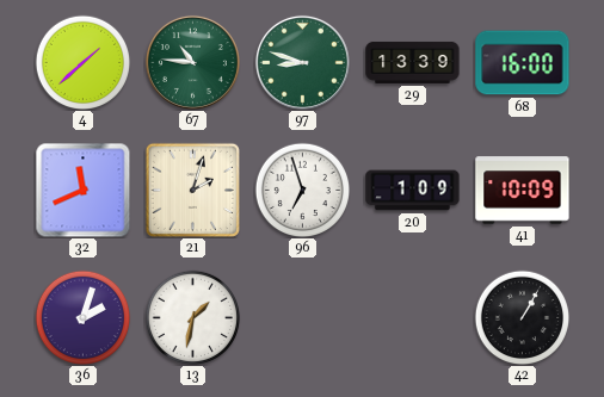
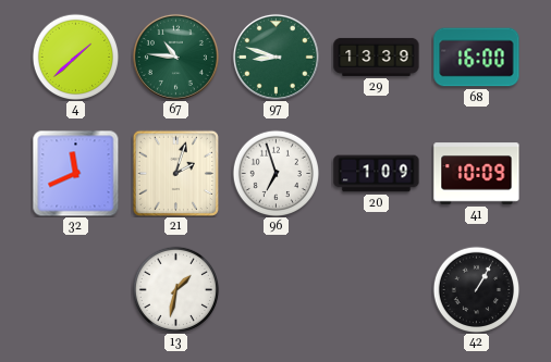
36: 2:03 -> none
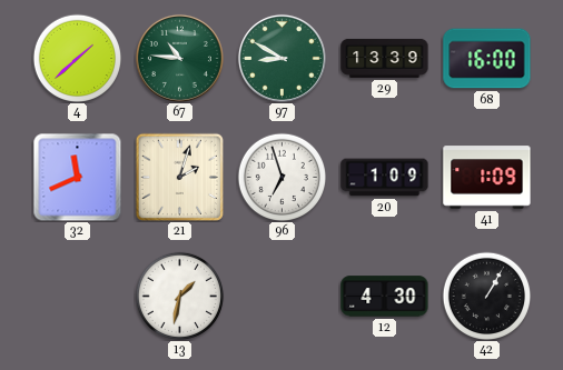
97: 8:48 -> 8:50
41: 10:09 -> 1:09
12: none -> 4:30
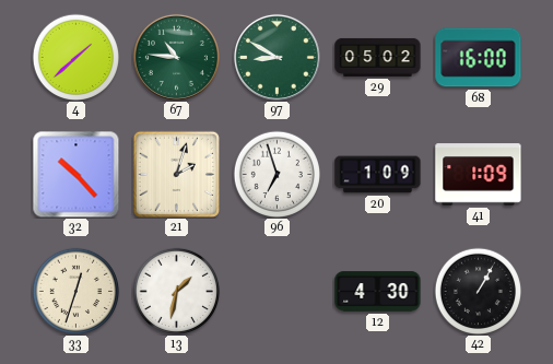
29: 13:39 -> 05:02
32: 11:41 -> 10:23
33: none -> 12:33
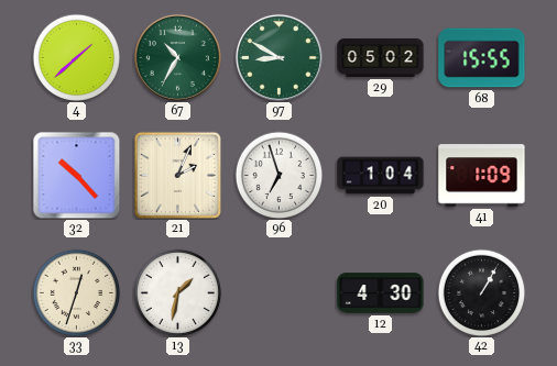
67: 10:46 -> 10:35
68: 16:00 -> 15:55
21: 2:03 -> 2:04
20: 1:09 -> 1:04
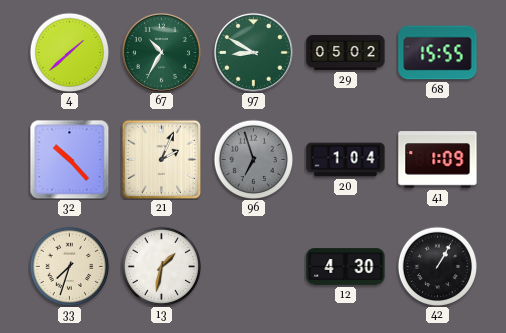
96 dial: white -> grey
33: 12:33 -> 7:33
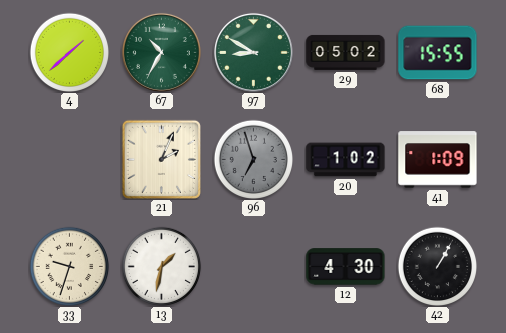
32: 10:23 -> none
20: 1:04 -> 1:02
33: 7:33 -> 9:33
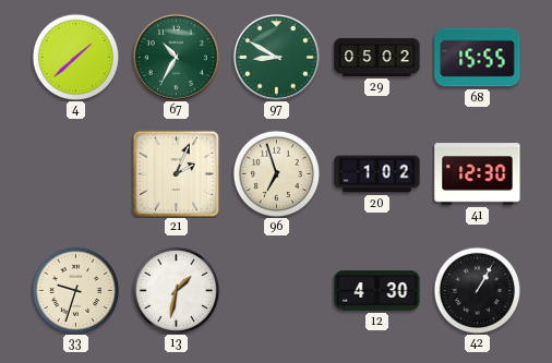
96 dial: grey -> cream
41: 1:09 -> 12:30
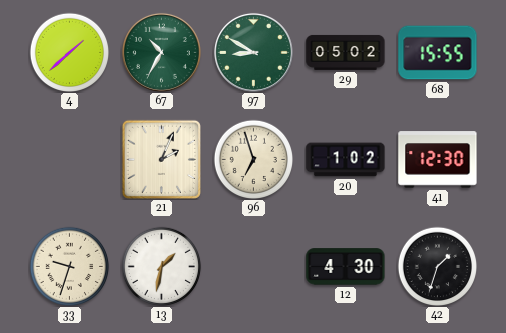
42: 1:05 -> 1:33
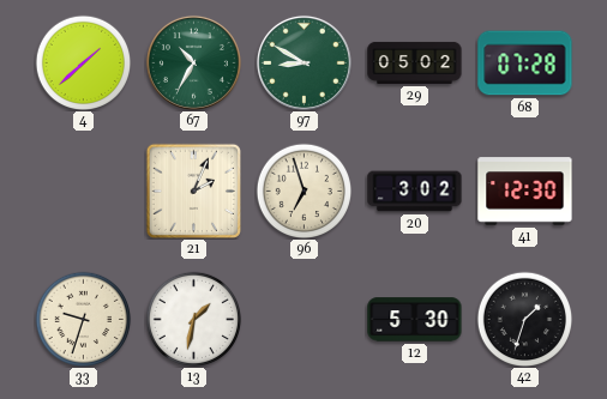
68: 15:55 -> 07:28
20: 1:02 -> 3:02
12: 4:30 -> 5:30
